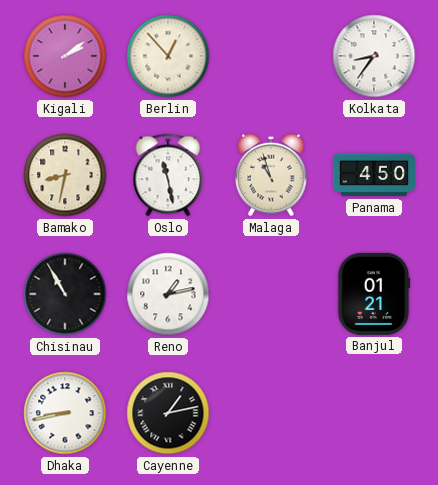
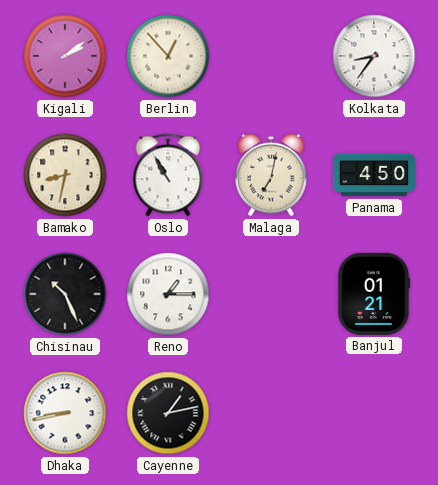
Oslo: 11:28 -> 10:55
Malaga: 10:57 -> 7:02
Chisinau: 10:55 -> 10:26
Reno: 1:13 -> 1:15
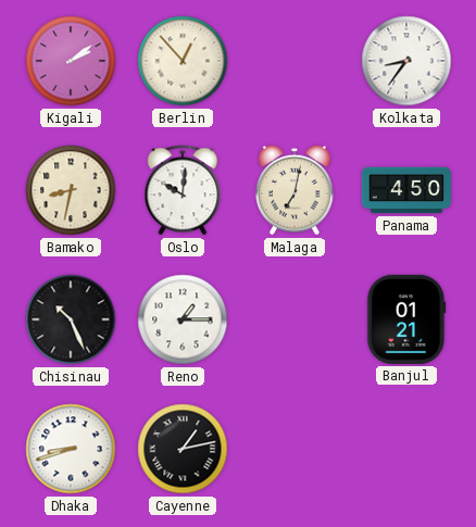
Oslo: 10:55 -> 10:01
Dhaka: 8:43 -> 8:42
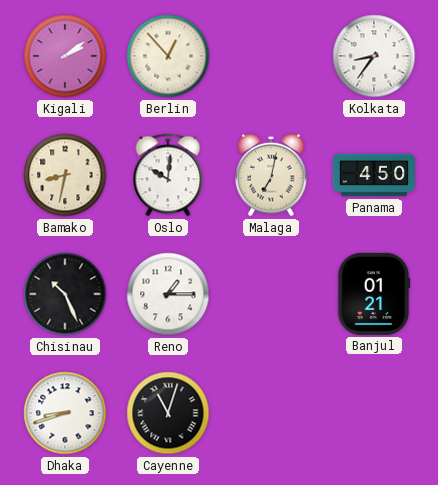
Cayenne: 1:13 -> 11:03
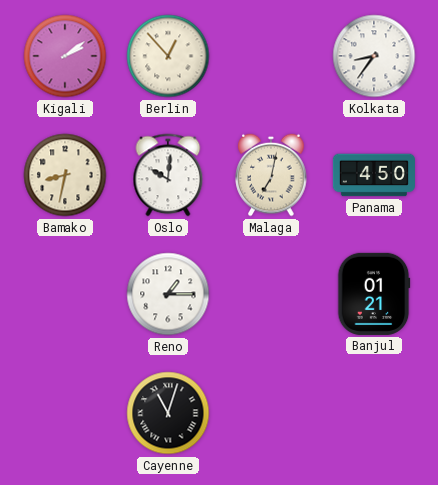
Chisinau: 10:26 -> none
Dhaka: 8:42 -> none
